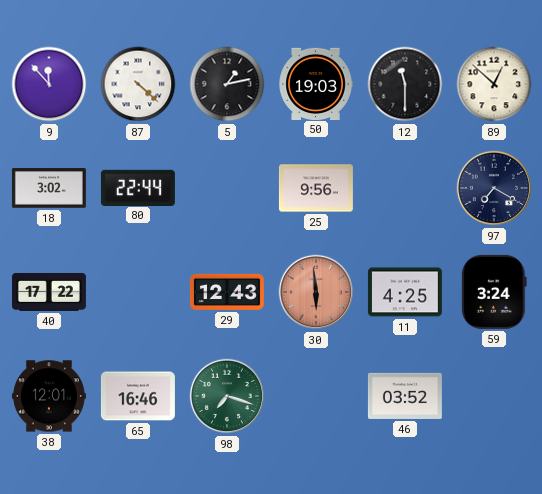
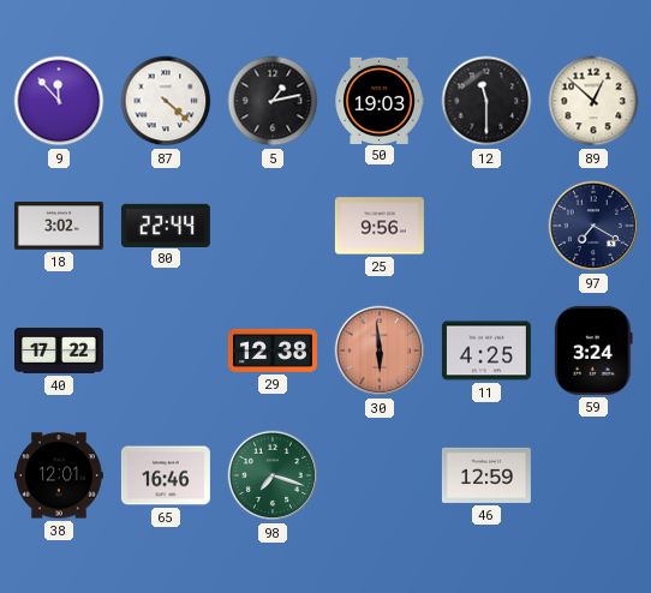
29: 12:43 -> 12:38
46: 03:52 -> 12:59
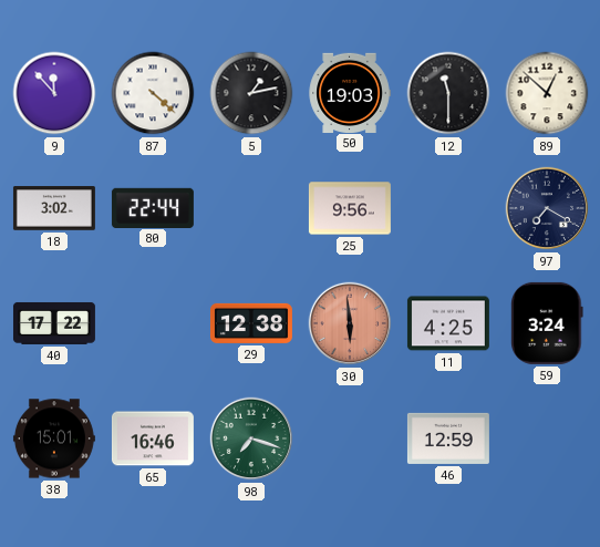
38: 12:01 -> 15:01
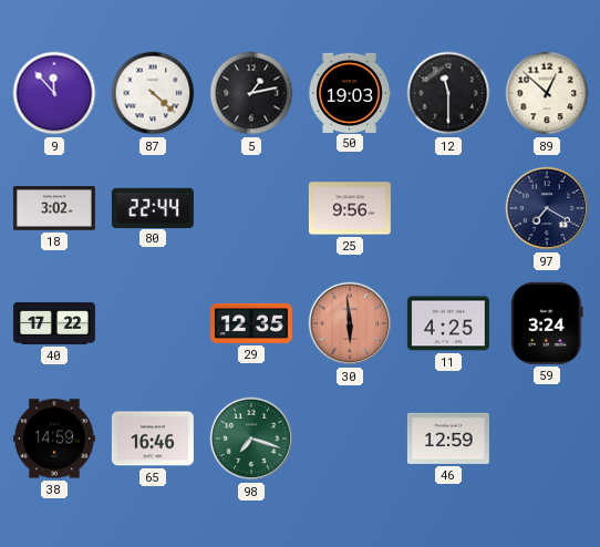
29: 12:38 -> 12:35
38: 15:01 -> 14:59
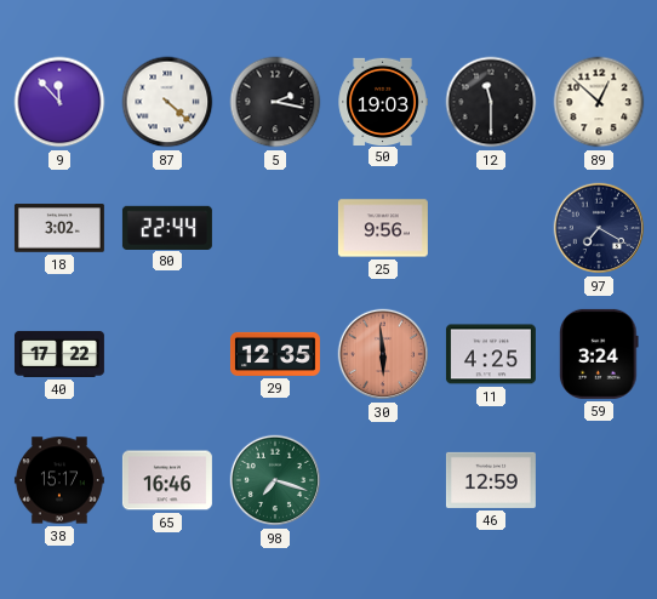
5: 1:13 -> 2:17
38: 14:59 -> 15:17
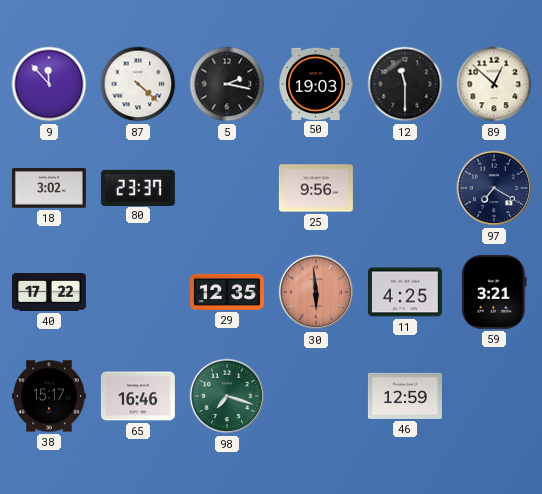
80: 22:44 -> 23:37
59: 3:24 -> 3:21
